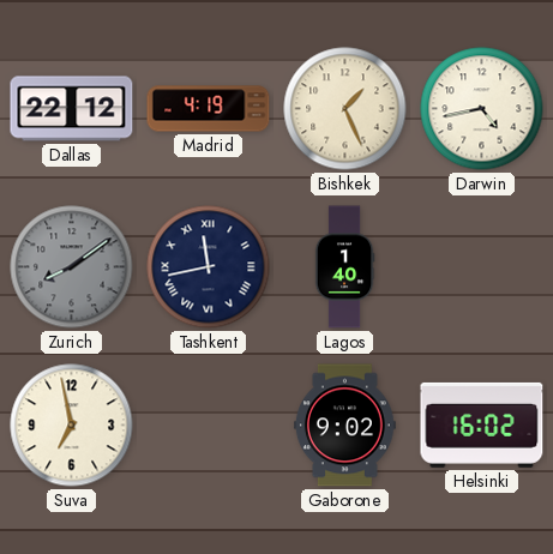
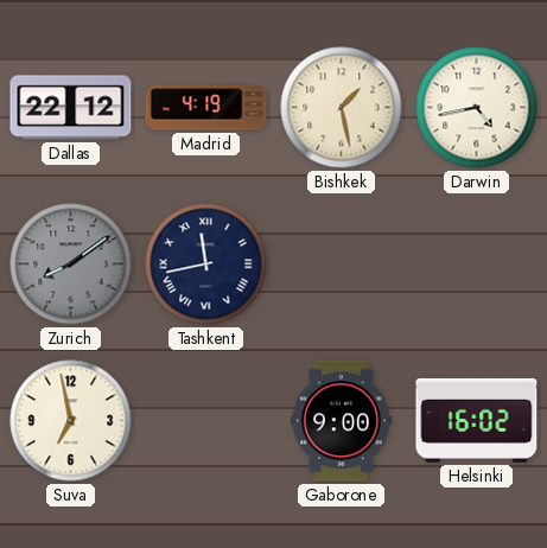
Bishkek: 1:26 -> 1:28
Lagos: 1:40 -> none
Gaborone: 9:02 -> 9:00
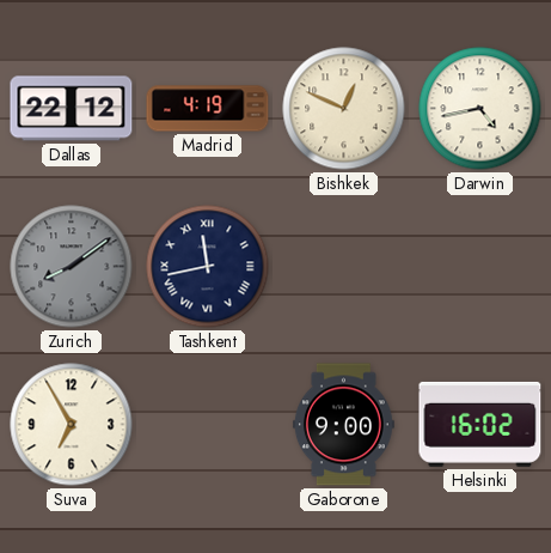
Bishkek: 1:28 -> 12:49
Suva: 6:58 -> 6:55
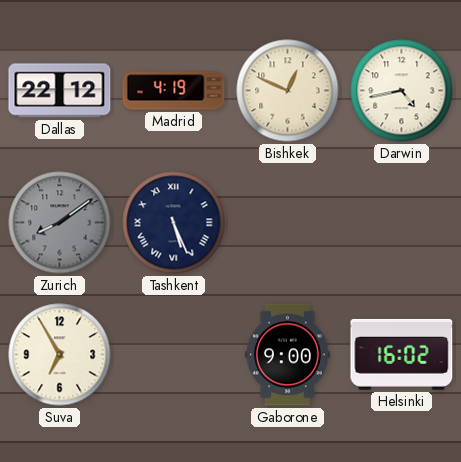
Tashkent: 11:43 -> 5:26
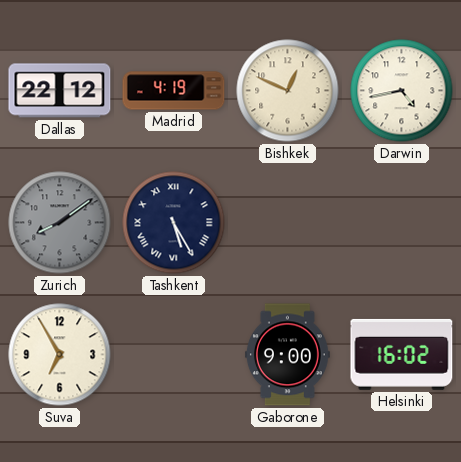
Tashkent: 5:26 -> 5:25
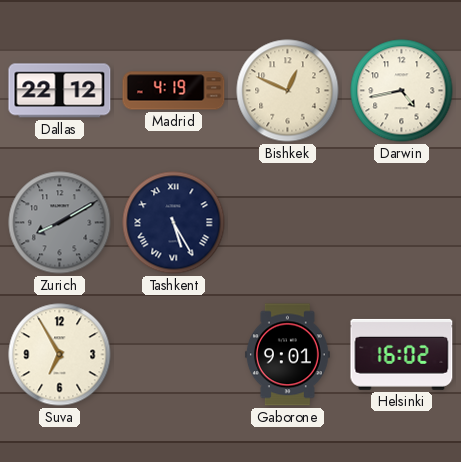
Zurich: 8:09 -> 8:10
Gaborone: 9:00 -> 9:01
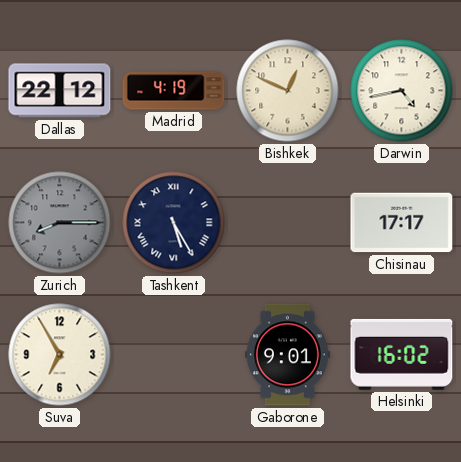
Zurich: 8:10 -> 8:15
Chisinau: none -> 17:17
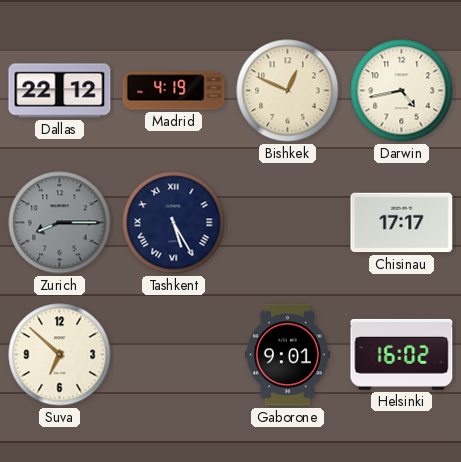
Suva: 6:55 -> 6:52
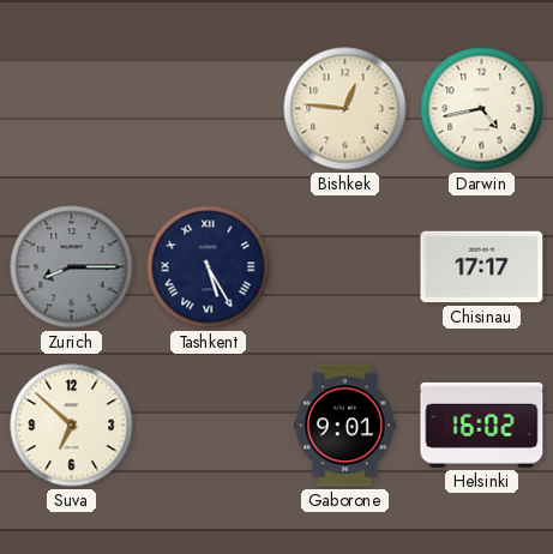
Dallas: 22:12 -> none
Madrid: 4:19 -> none
Bishkek: 12:49 -> 12:46
